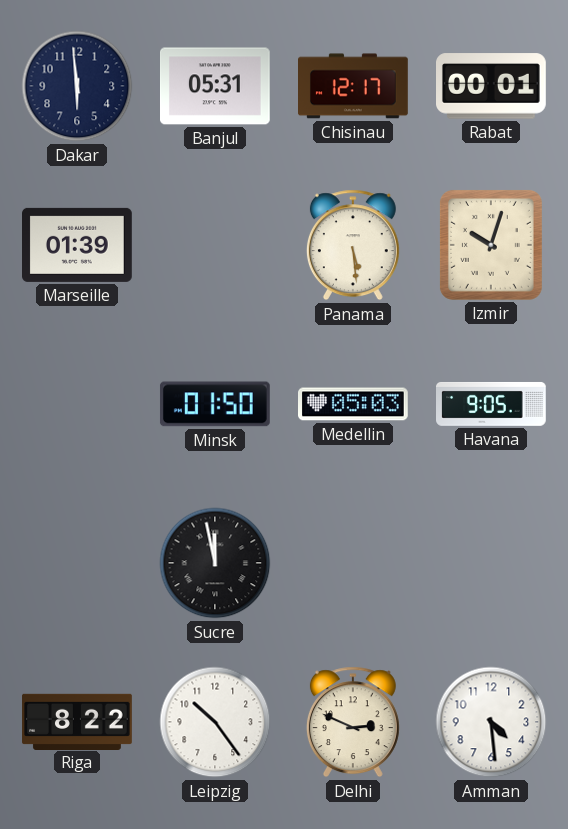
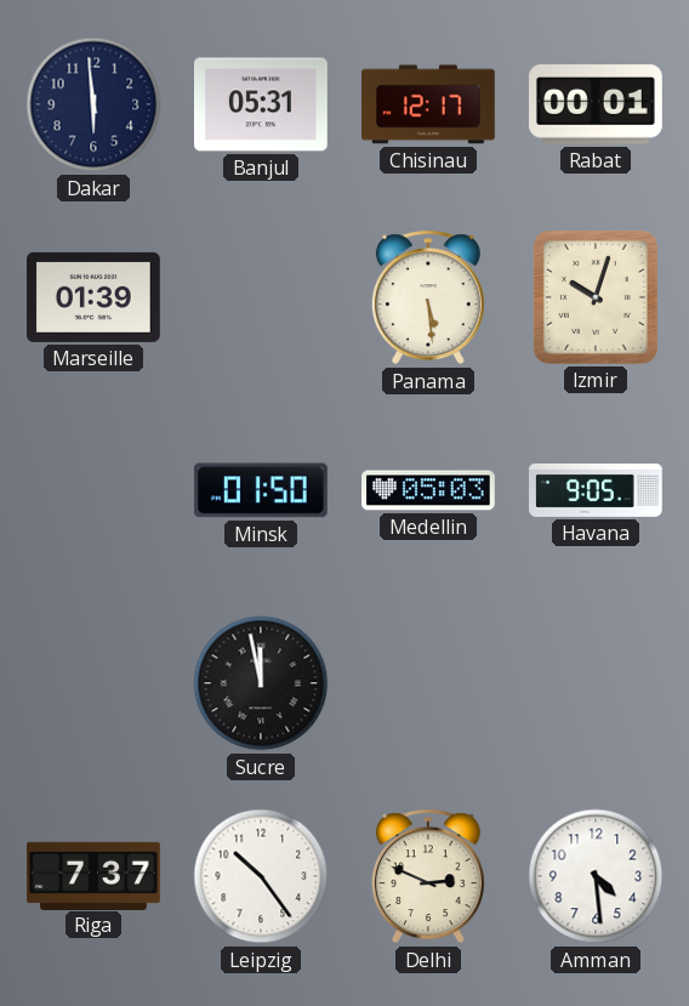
Riga: 8:22 -> 7:37
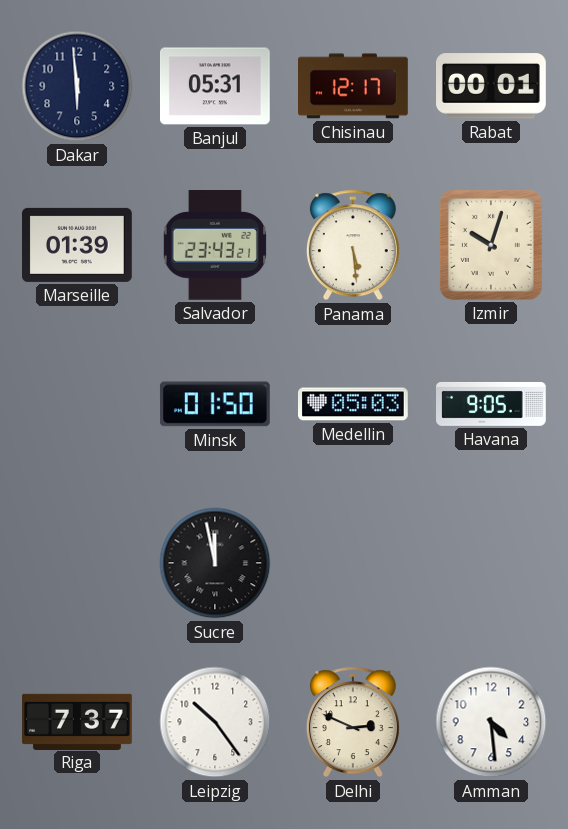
Salvador: none -> 23:43
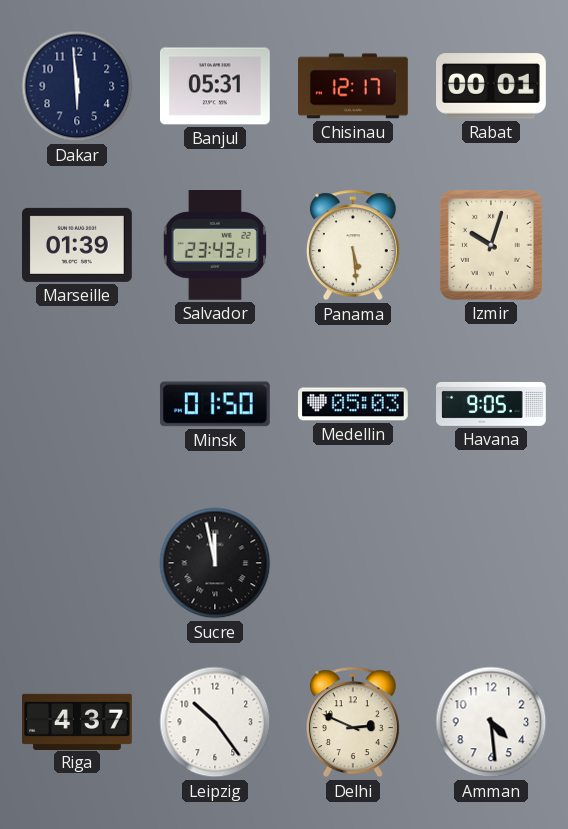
Riga: 7:37 -> 4:37
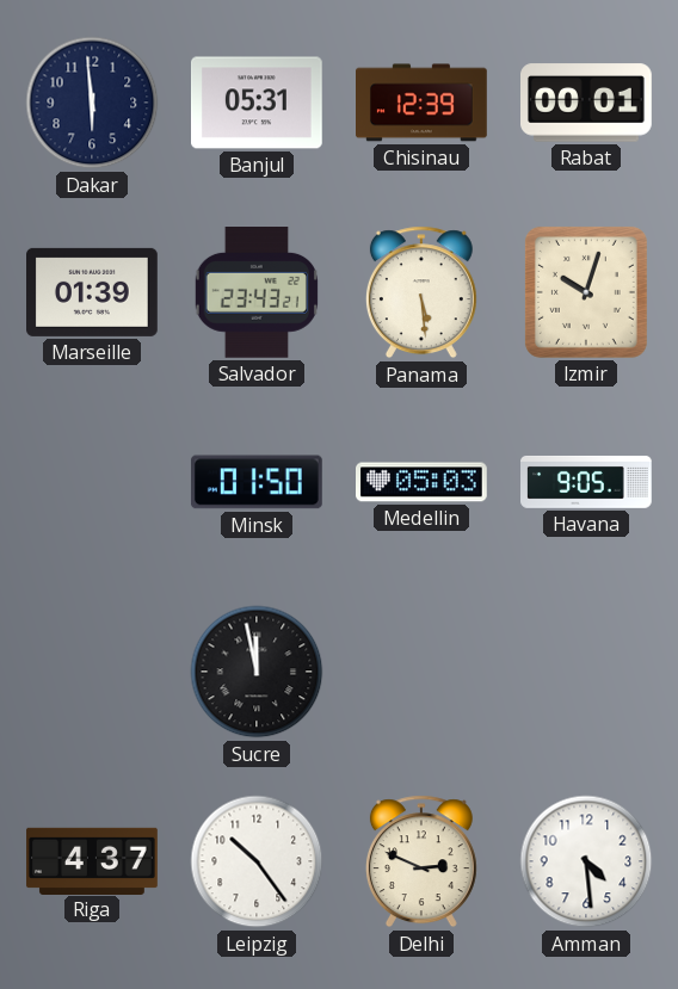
Chisinau: 12:17 -> 12:39
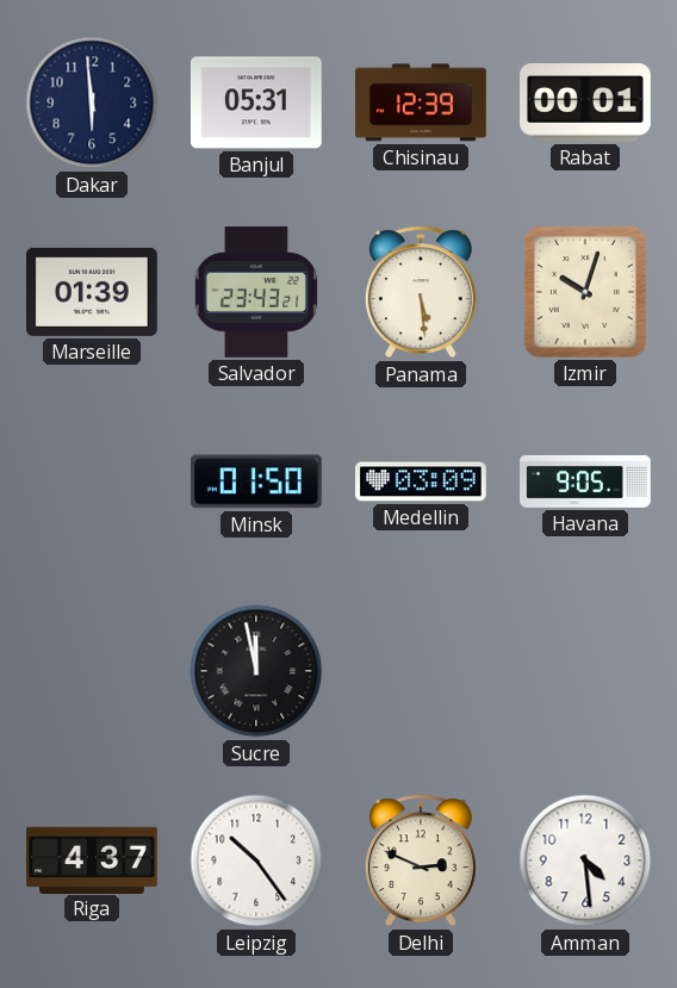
Medellin: 05:03 -> 03:09
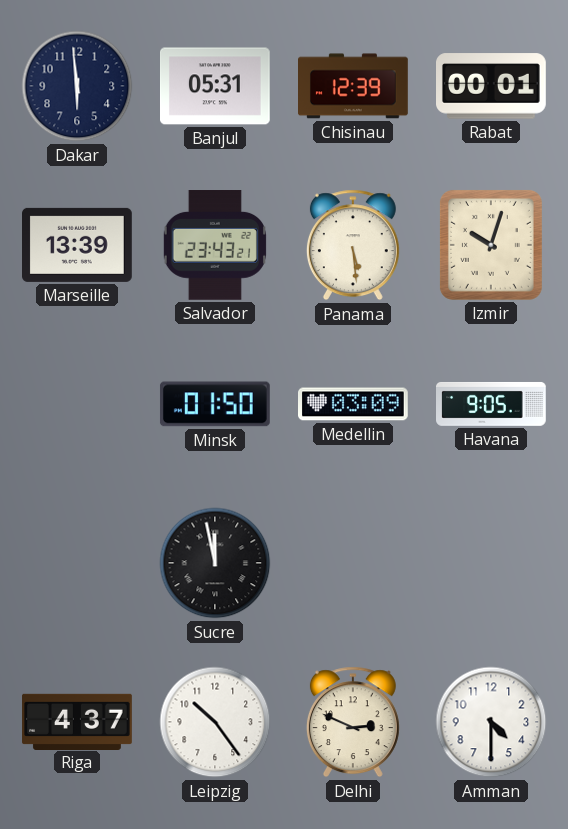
Marseille: 01:39 -> 13:39
Amman: 4:29 -> 4:30
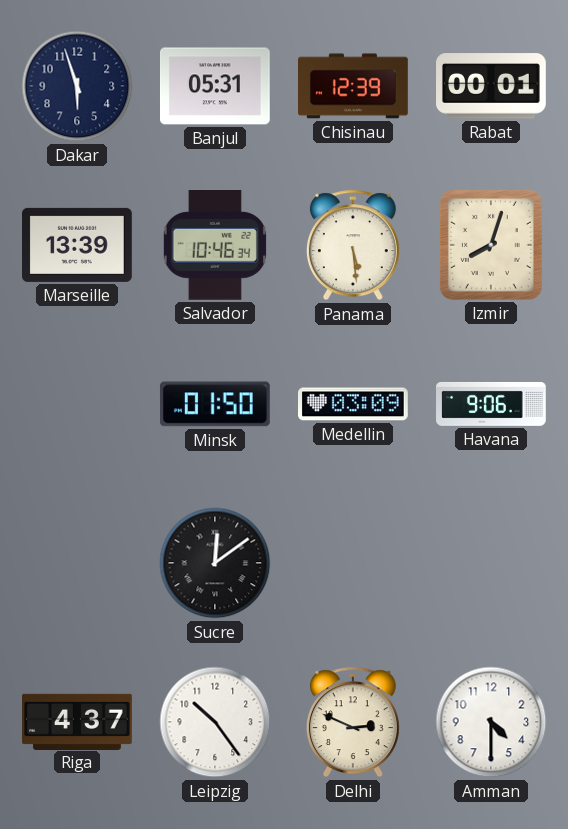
Dakar: 5:59 -> 5:57
Salvador: 23:43 -> 10:46
Izmir: 10:03 -> 8:03
Havana: 9:05 -> 9:06
Sucre: 11:58 -> 12:09
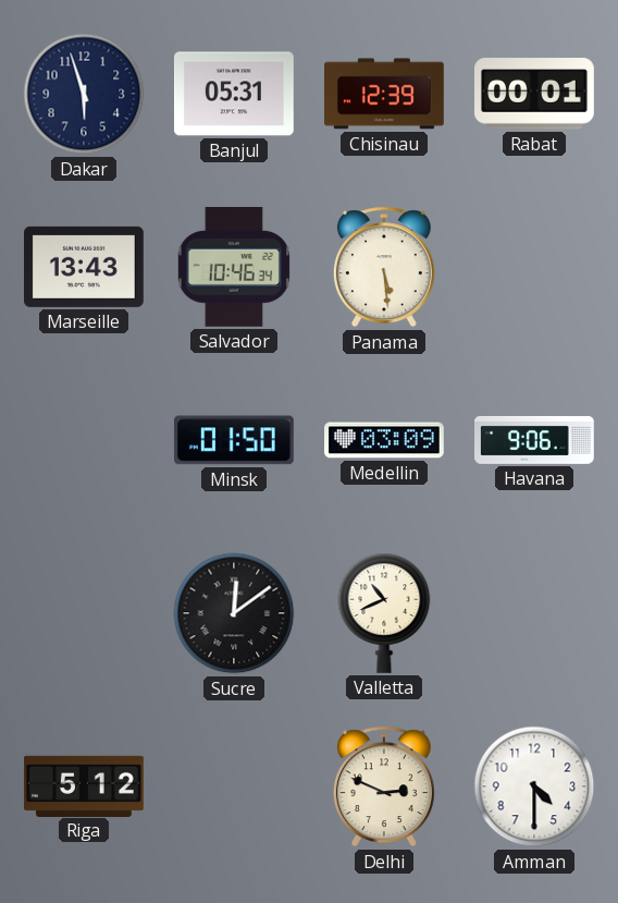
Marseille: 13:39 -> 13:43
Izmir: 8:03 -> none
Valletta: none -> 10:41
Riga: 4:37 -> 5:12
Leipzig: 10:24 -> none
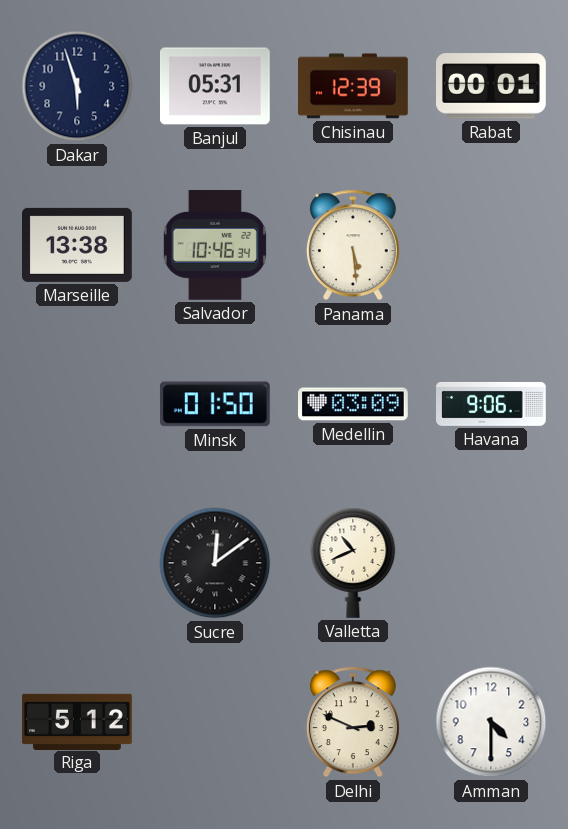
Marseille: 13:43 -> 13:38
